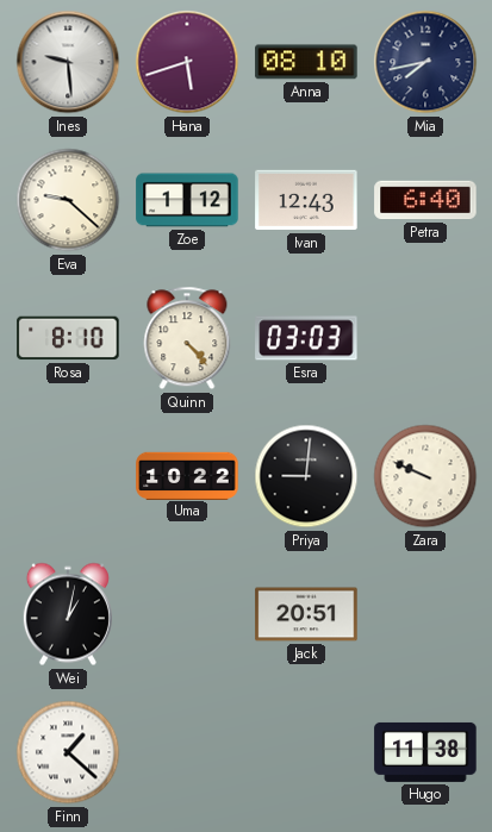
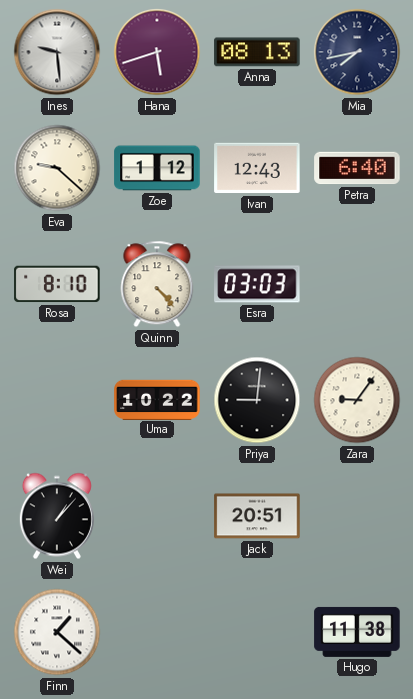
Anna: 08:10 -> 08:13
Zara: 9:49 -> 9:06
Wei: 1:02 -> 1:07
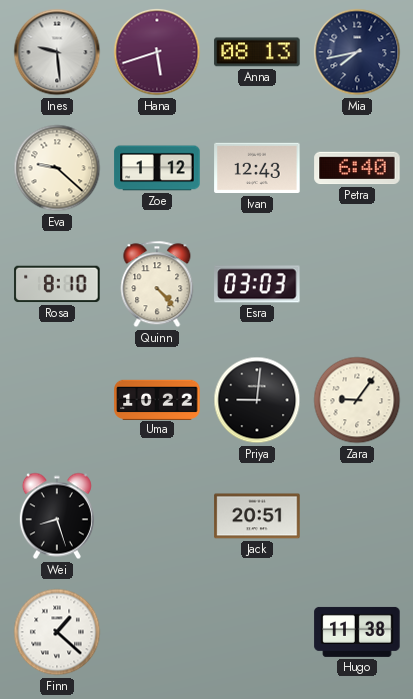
Wei: 1:07 -> 8:27
